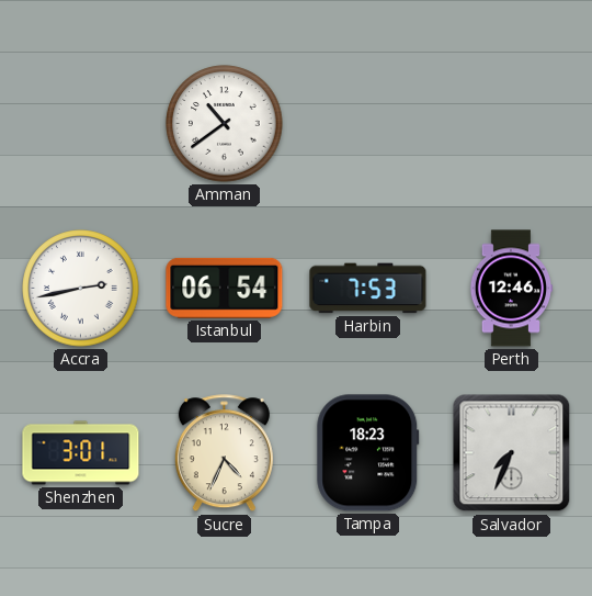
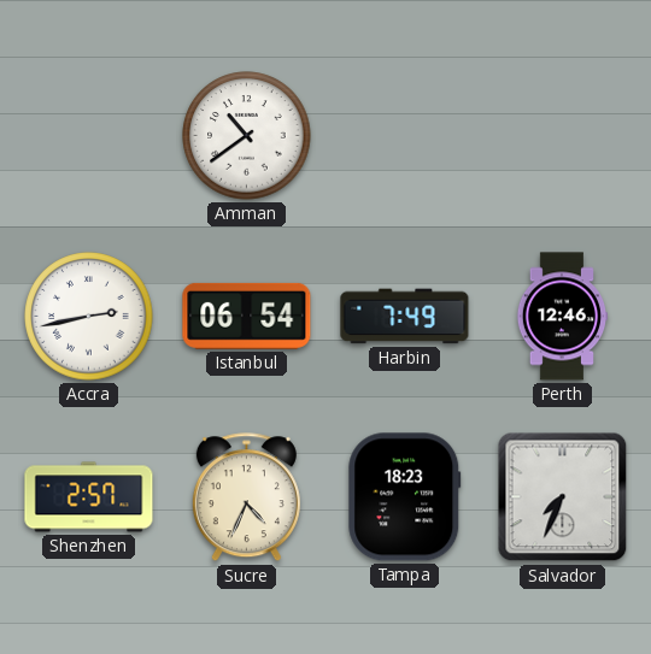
Harbin: 7:53 -> 7:49
Shenzhen: 3:01 -> 2:57
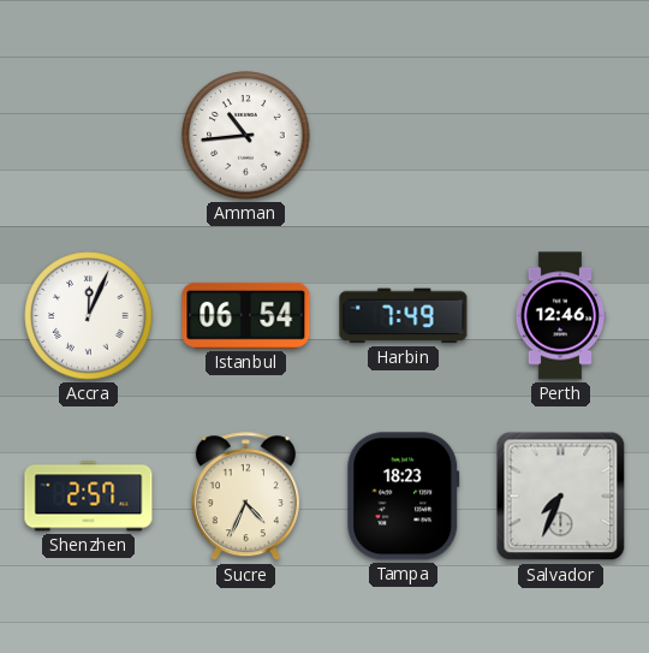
Amman: 10:39 -> 10:44
Accra: 2:43 -> 12:04
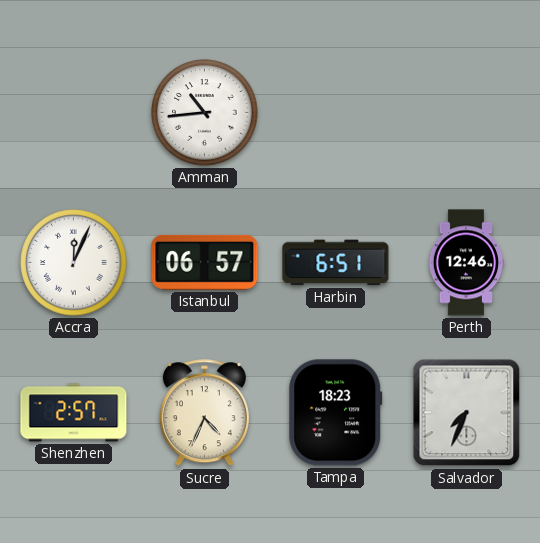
Istanbul: 06:54 -> 06:57
Harbin: 7:49 -> 6:51
